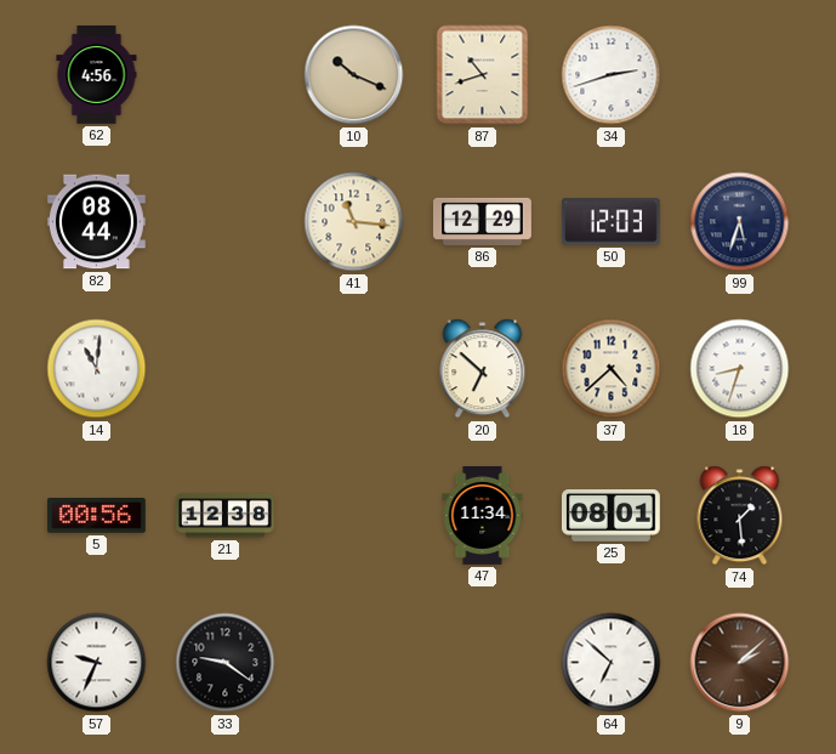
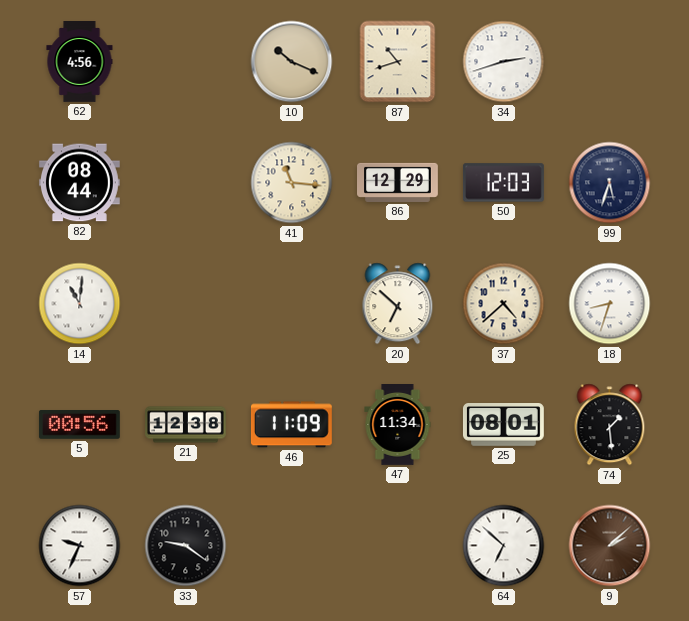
46: none -> 11:09
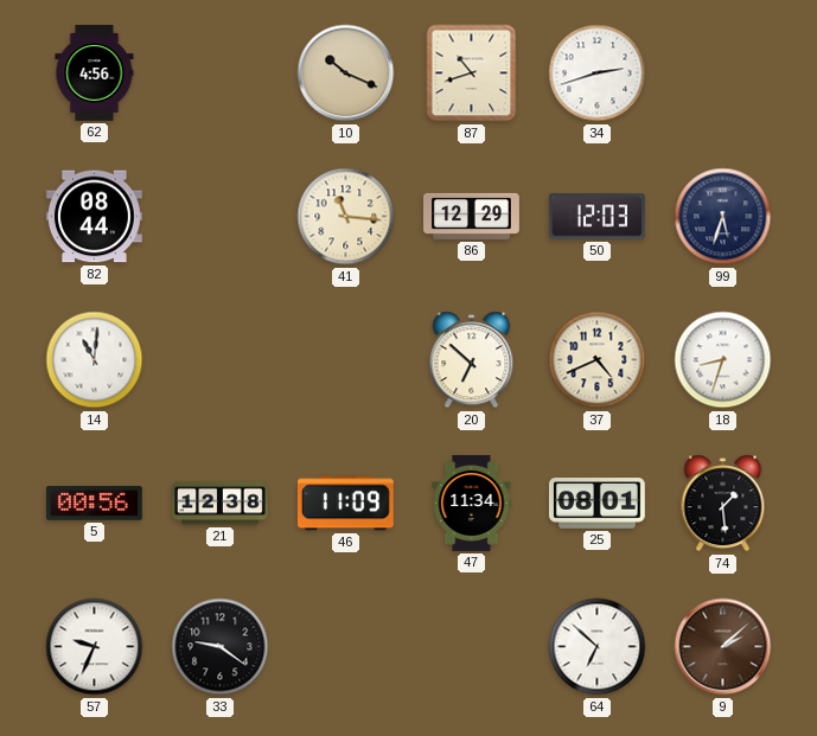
37: 4:38 -> 4:41
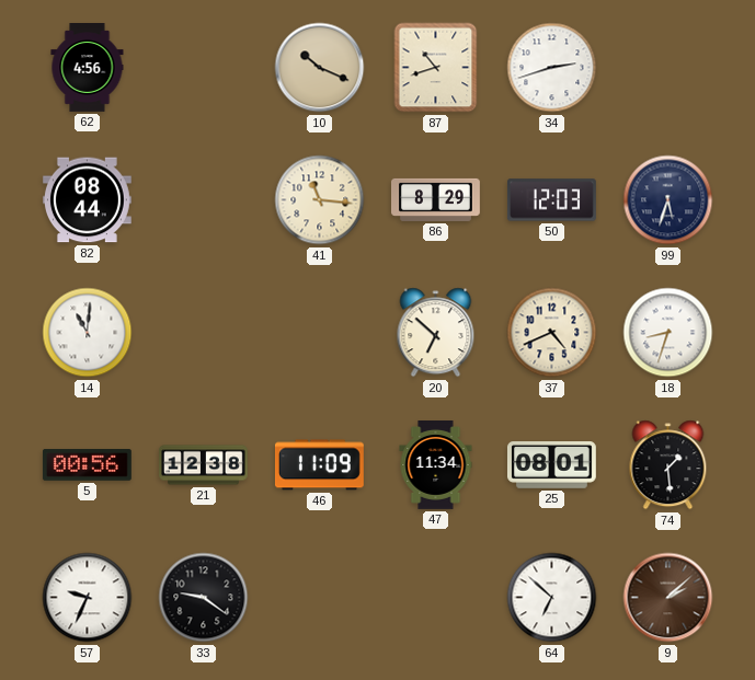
86: 12:29 -> 8:29
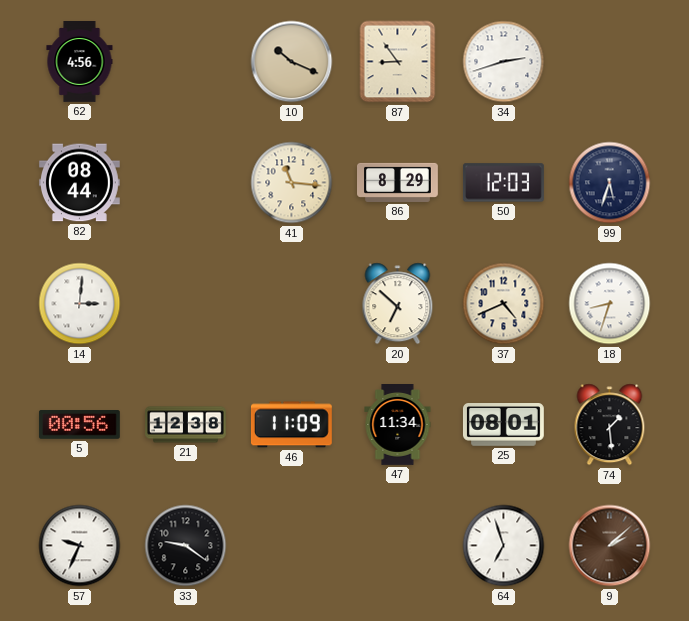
87: 10:42 -> 8:54
14: 11:01 -> 3:01
64: 6:52 -> 6:57
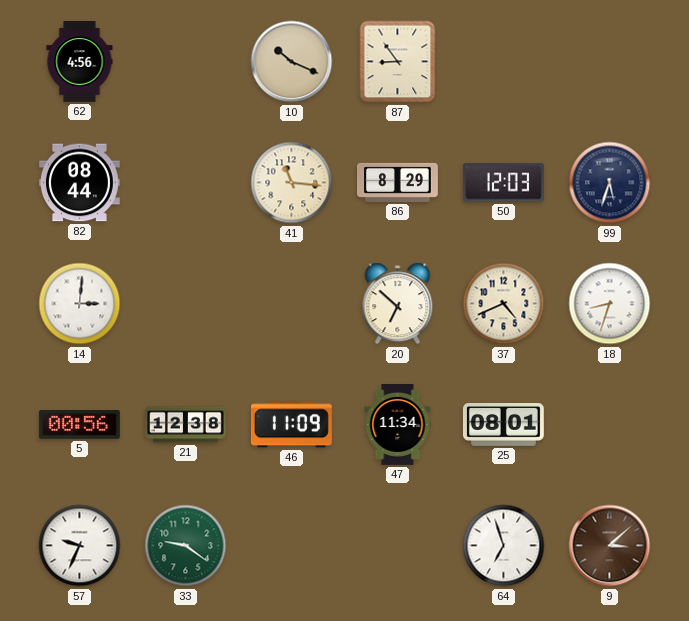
34: 2:42 -> none
74: 1:29 -> none
33 dial: black -> green
9: 2:08 -> 3:08
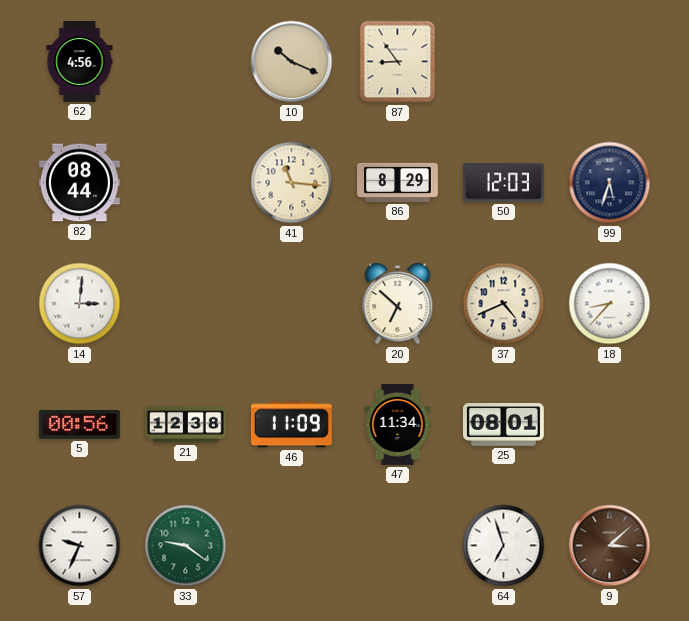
18: 8:33 -> 8:37
